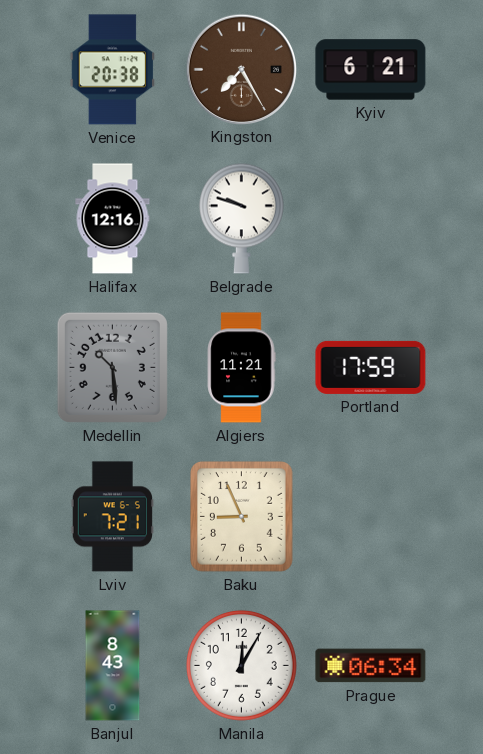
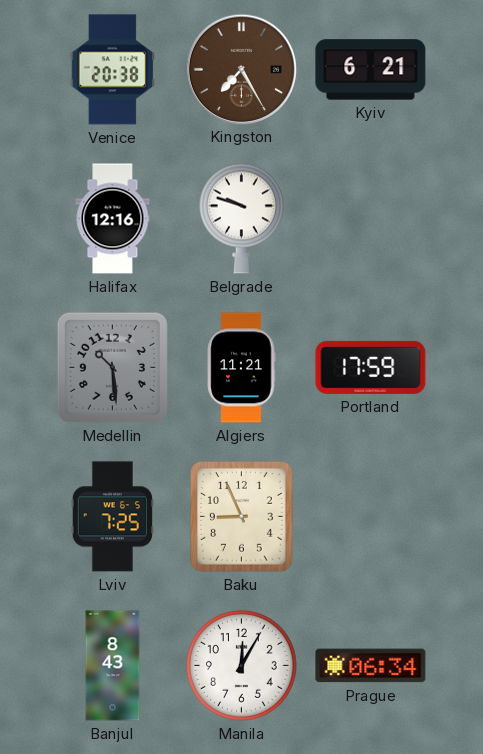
Lviv: 7:21 -> 7:25
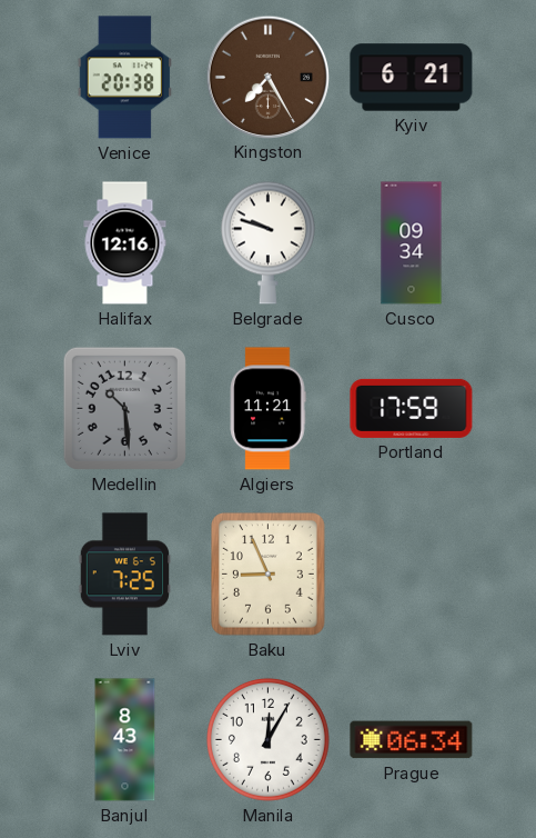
Cusco: none -> 09:34
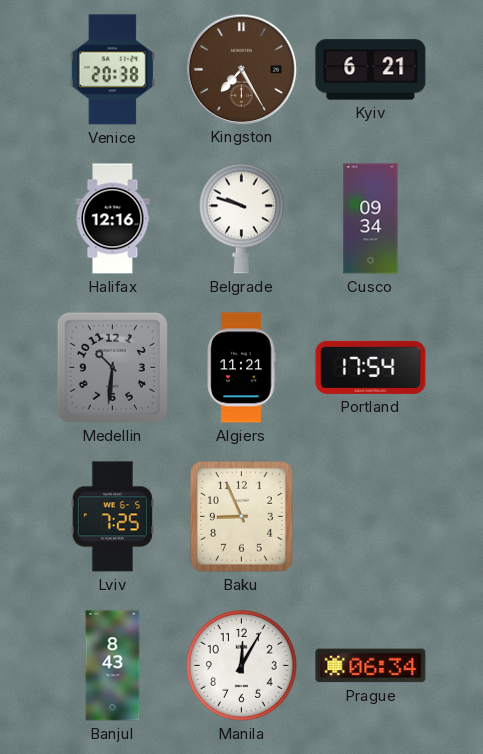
Medellin: 10:29 -> 10:31
Portland: 17:59 -> 17:54
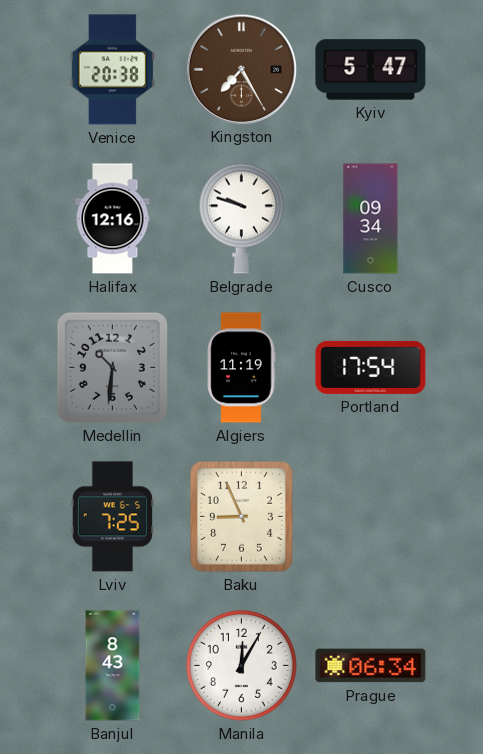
Kyiv: 6:21 -> 5:47
Algiers: 11:21 -> 11:19
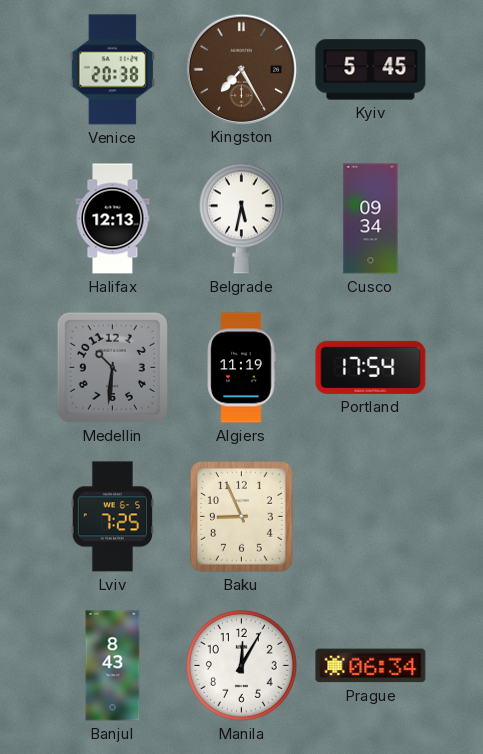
Kyiv: 5:47 -> 5:45
Halifax: 12:16 -> 12:13
Belgrade: 9:48 -> 5:32
